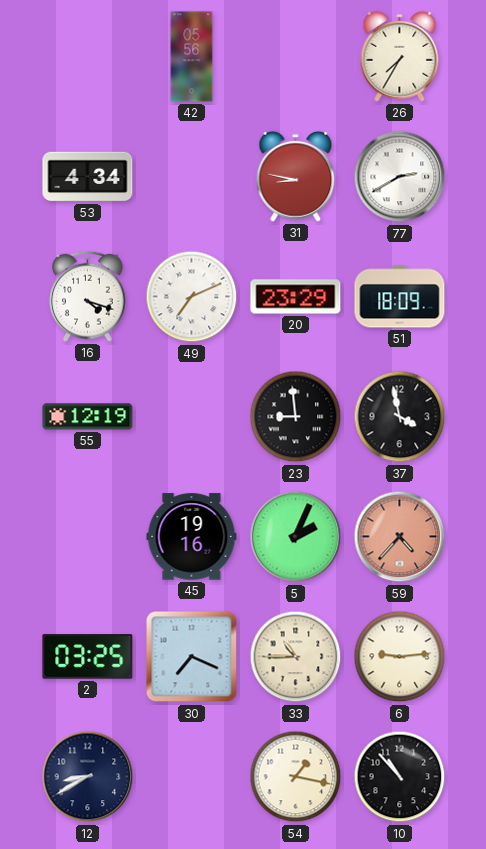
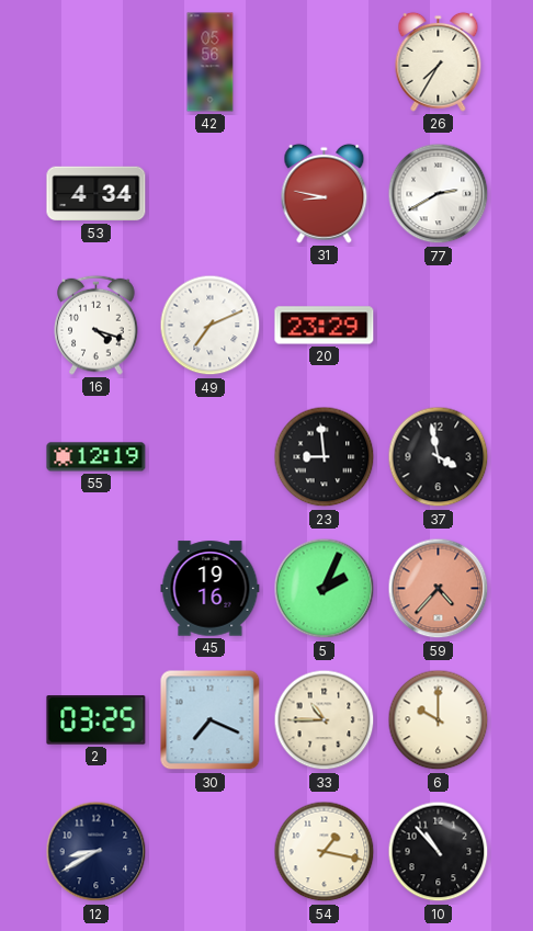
51: 18:09 -> none
6: 9:14 -> 10:00
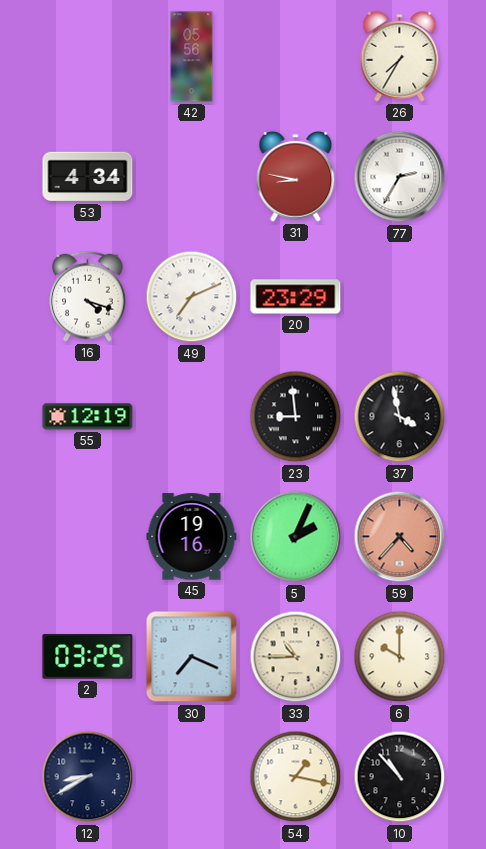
77: 2:40 -> 2:35
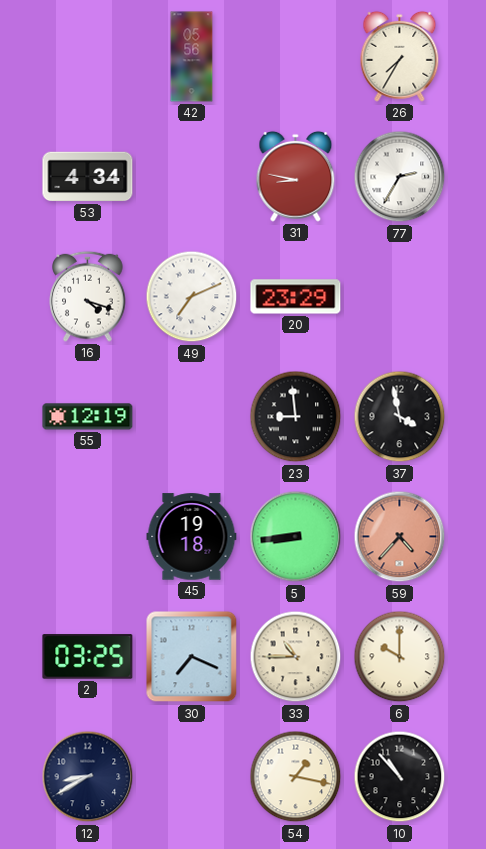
45: 19:16 -> 19:18
5: 2:04 -> 8:44
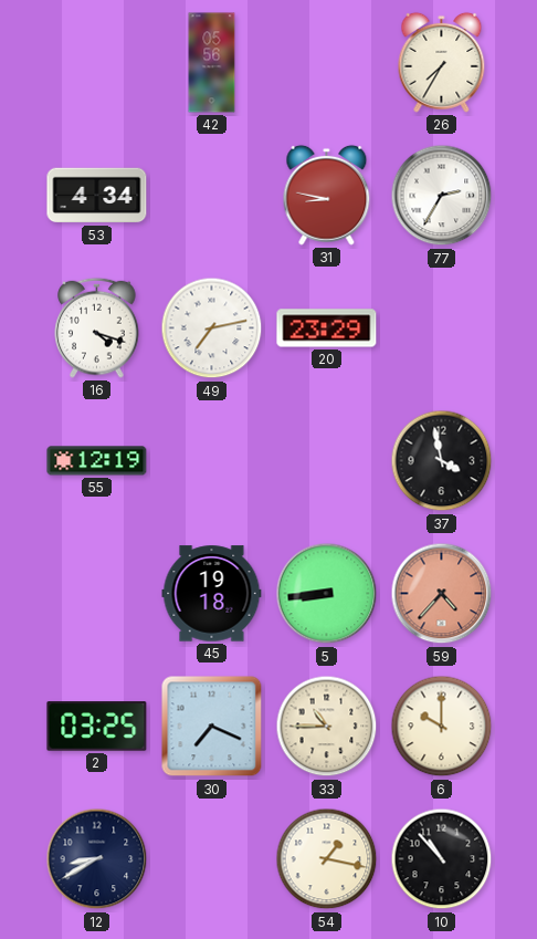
49: 7:11 -> 7:13
23: 8:59 -> none
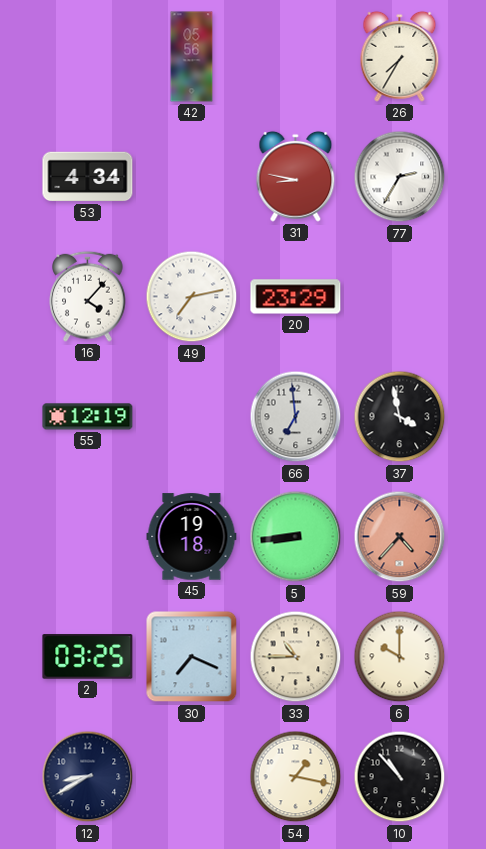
16: 4:18 -> 4:07
66: none -> 6:59
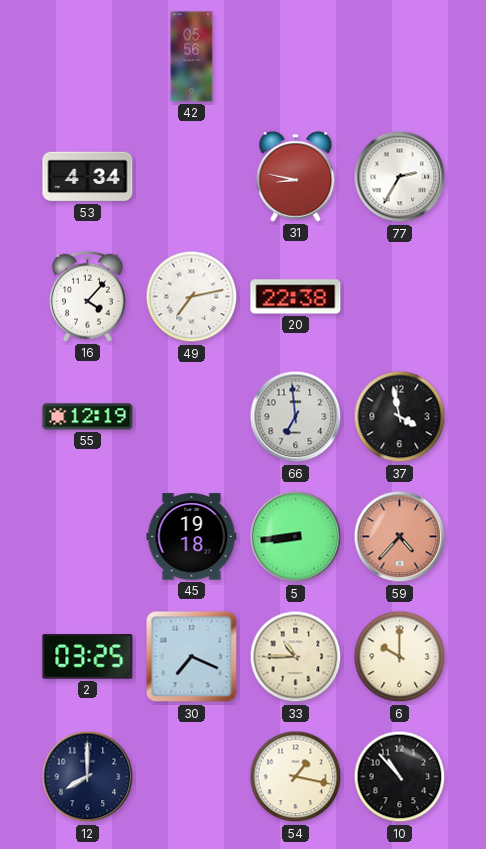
26: 7:35 -> none
20: 23:29 -> 22:38
12: 8:40 -> 8:00
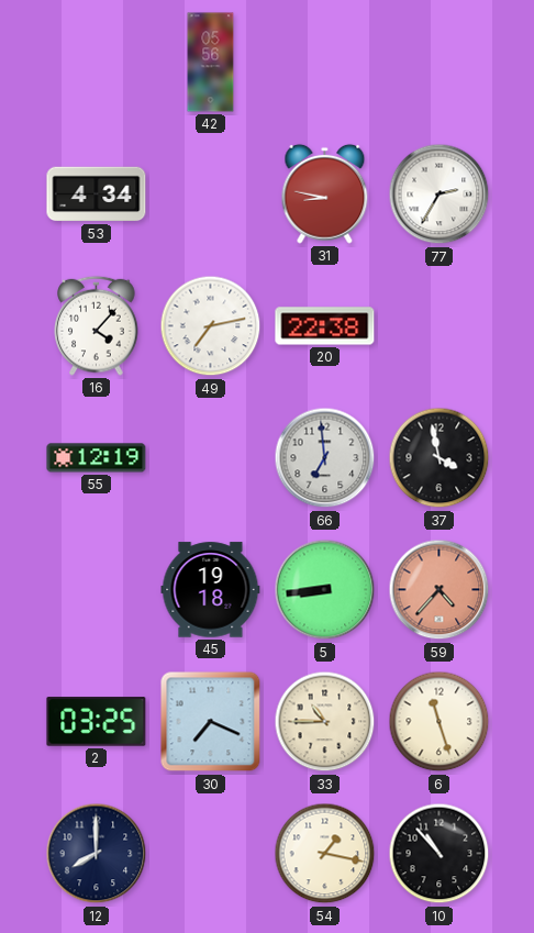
6: 10:00 -> 11:27
